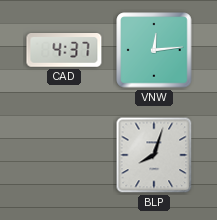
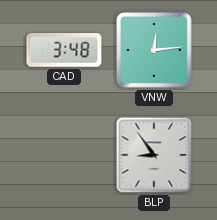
CAD: 4:37 -> 3:48
BLP: 8:03 -> 8:54
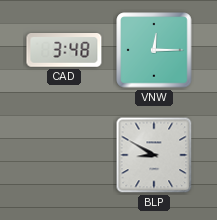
VNW: 12:14 -> 12:15
BLP: 8:54 -> 8:50
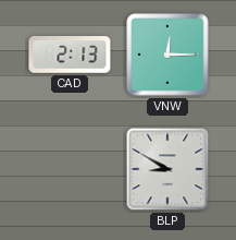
CAD: 3:48 -> 2:13
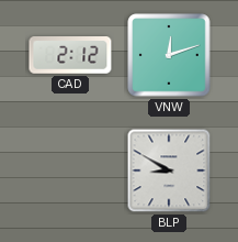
CAD: 2:13 -> 2:12
VNW: 12:15 -> 12:12
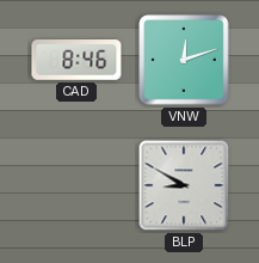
CAD: 2:12 -> 8:46
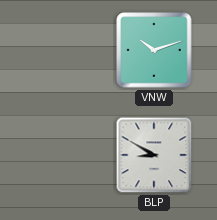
CAD: 8:46 -> none
VNW: 12:12 -> 10:12
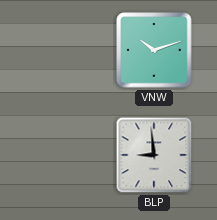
BLP: 8:50 -> 8:59
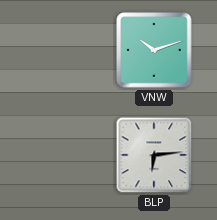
BLP: 8:59 -> 6:14
